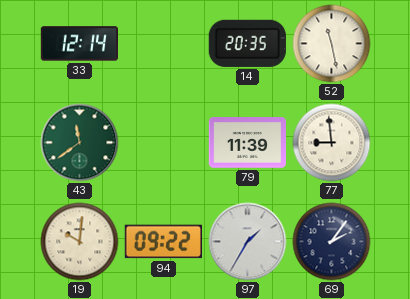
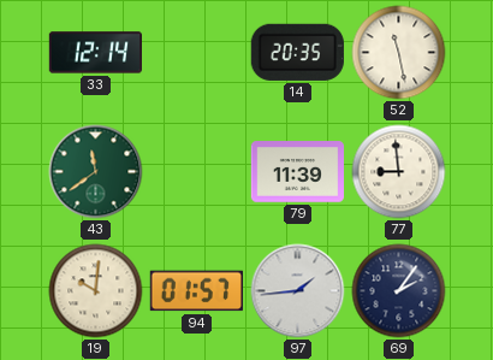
94: 09:22 -> 01:57
97: 1:35 -> 1:44
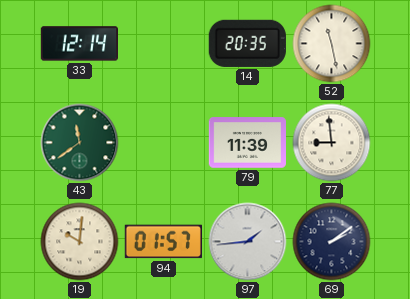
69: 2:06 -> 2:09
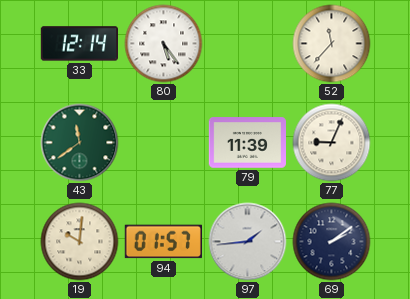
80: none -> 5:24
14: 20:35 -> none
52: 11:28 -> 11:37
77: 8:59 -> 9:04
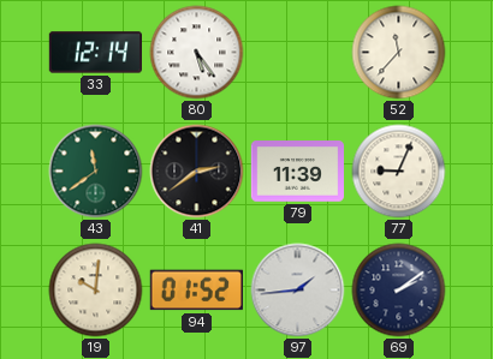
41: none -> 2:39
94: 01:57 -> 01:52
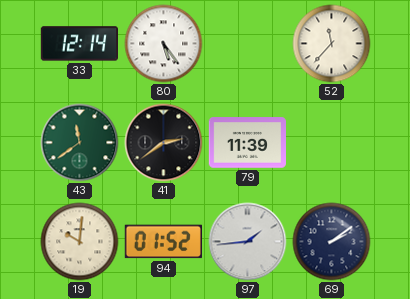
77: 9:04 -> none
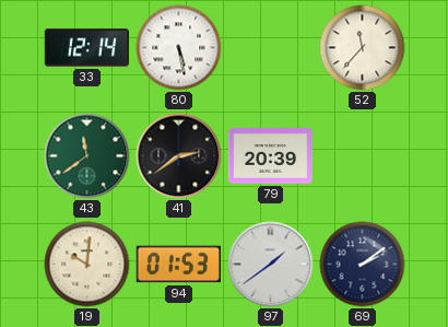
80: 5:24 -> 5:28
79: 11:39 -> 20:39
94: 01:52 -> 01:53
97: 1:44 -> 1:39
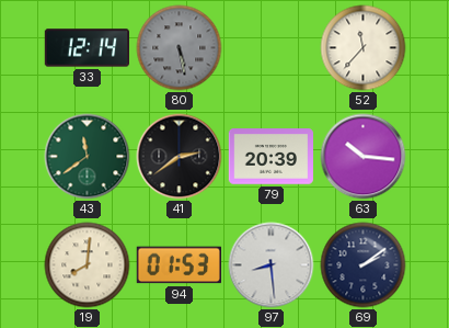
80 dial: white -> grey
63: none -> 10:16
19: 10:01 -> 8:01
97: 1:39 -> 8:29
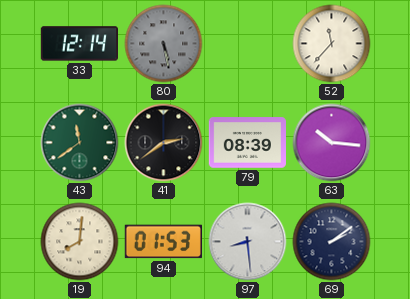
79: 20:39 -> 08:39
